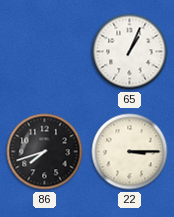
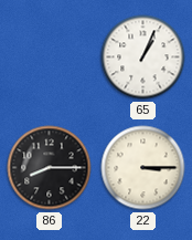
86: 7:42 -> 8:15
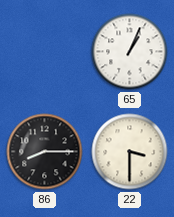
22: 3:15 -> 3:30
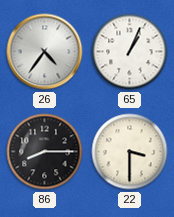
26: none -> 4:36
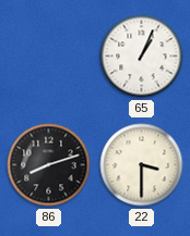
26: 4:36 -> none
86: 8:15 -> 8:12
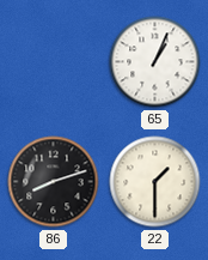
22: 3:30 -> 1:30
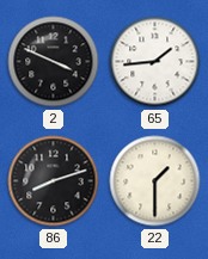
2: none -> 3:49
65: 1:04 -> 1:44
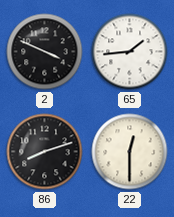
22: 1:30 -> 12:30
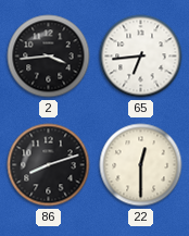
2: 3:49 -> 3:44
65: 1:44 -> 6:44
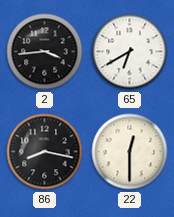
65: 6:44 -> 6:40
86: 8:12 -> 8:17
